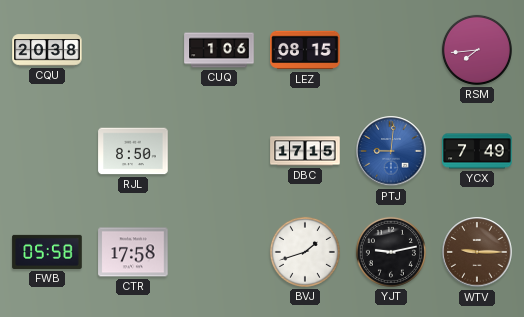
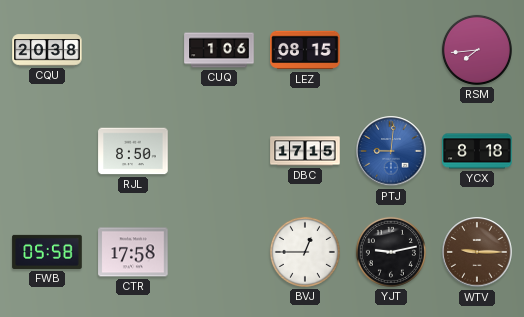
YCX: 7:49 -> 8:18
BVJ: 1:42 -> 12:45
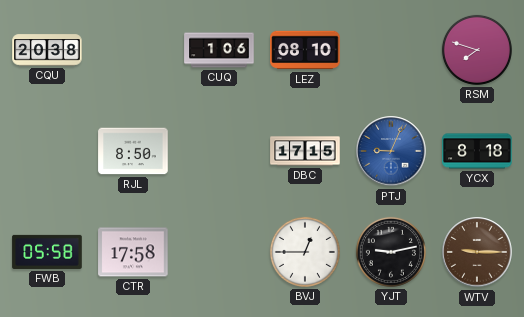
LEZ: 08:15 -> 08:10
RSM: 7:44 -> 7:48
PTJ: 9:01 -> 9:04
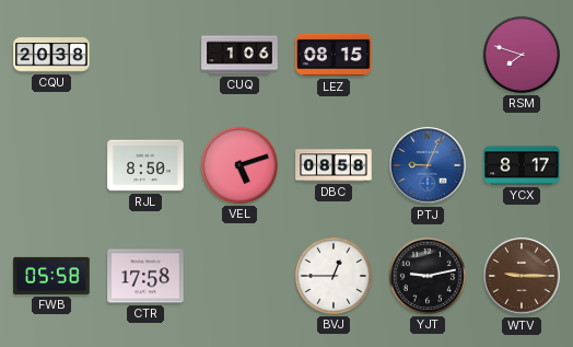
LEZ: 08:10 -> 08:15
VEL: none -> 5:12
DBC: 17:15 -> 08:58
YCX: 8:18 -> 8:17
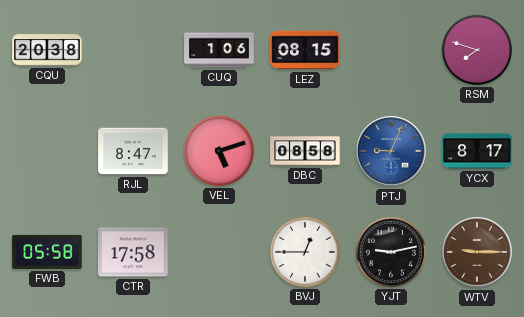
RJL: 8:50 -> 8:47
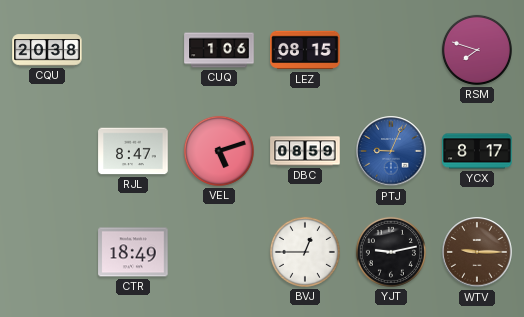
DBC: 08:58 -> 08:59
FWB: 05:58 -> none
CTR: 17:58 -> 18:49
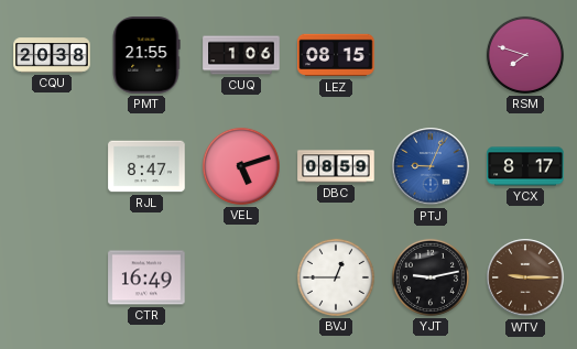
PMT: none -> 21:55
CTR: 18:49 -> 16:49
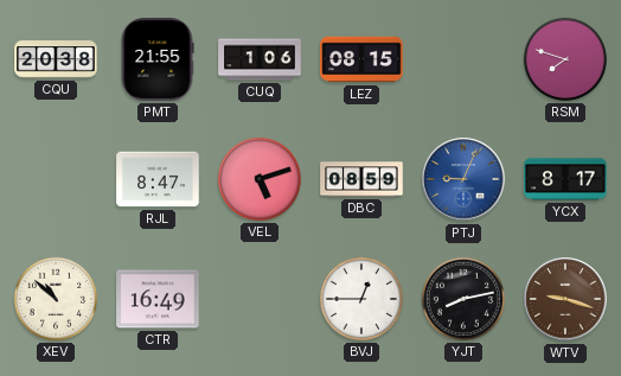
XEV: none -> 10:52
YJT: 9:13 -> 8:13
WTV: 9:15 -> 9:18
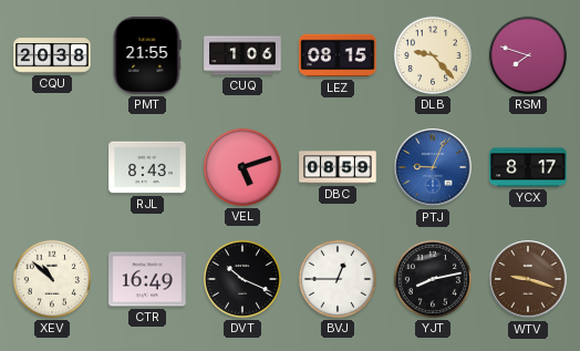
DLB: none -> 9:23
RJL: 8:47 -> 8:43
DVT: none -> 10:19
